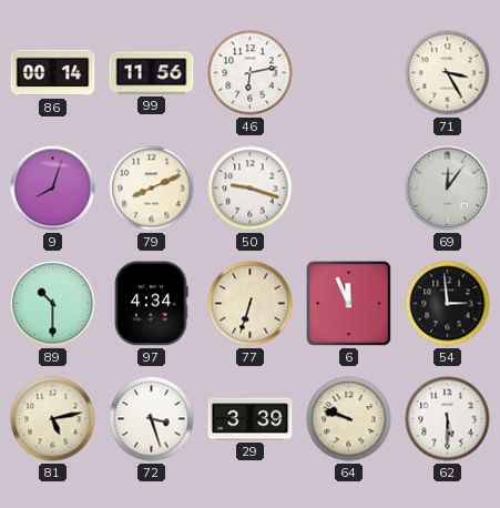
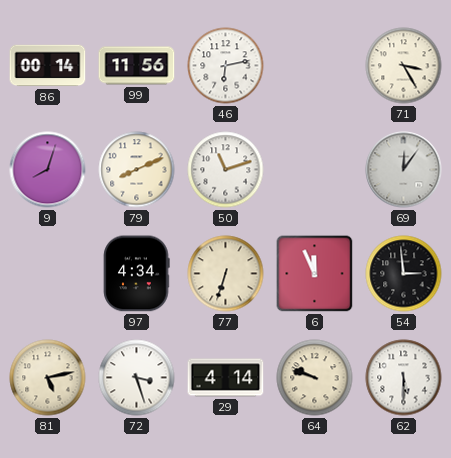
50: 9:18 -> 11:12
89: 10:30 -> none
29: 3:39 -> 4:14
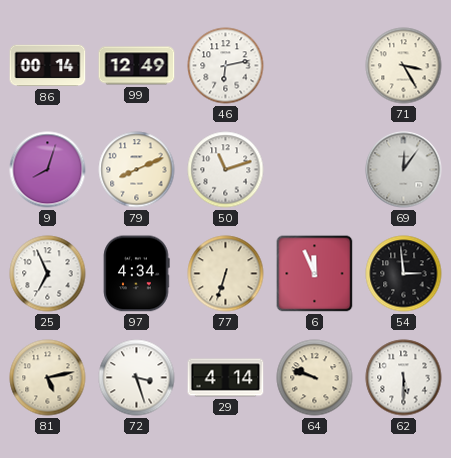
99: 11:56 -> 12:49
25: none -> 6:56
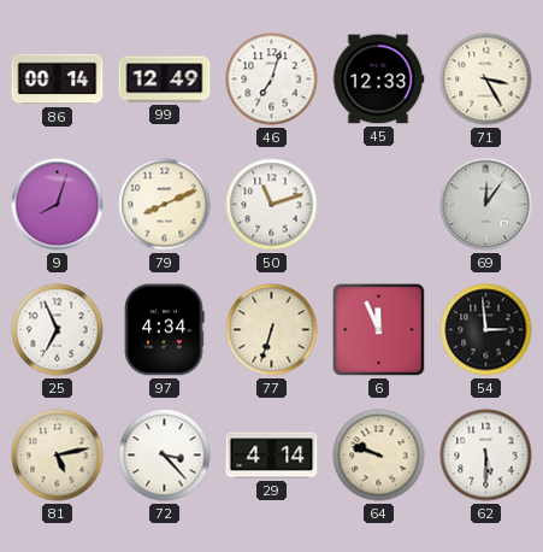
46: 6:13 -> 7:03
45: none -> 12:33
72: 3:27 -> 3:23
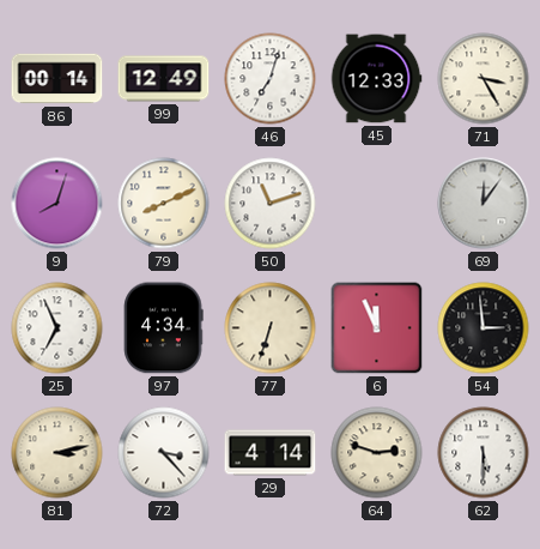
81: 5:13 -> 3:13
64: 9:48 -> 2:48
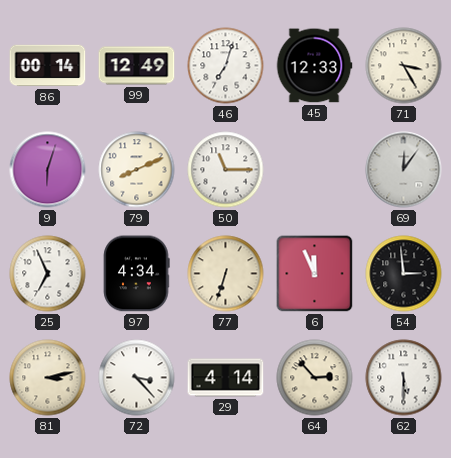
9: 8:03 -> 6:03
50: 11:12 -> 11:15
64: 2:48 -> 2:53
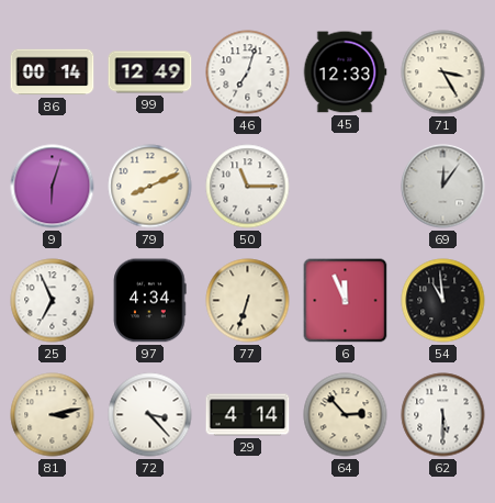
54: 2:59 -> 10:59
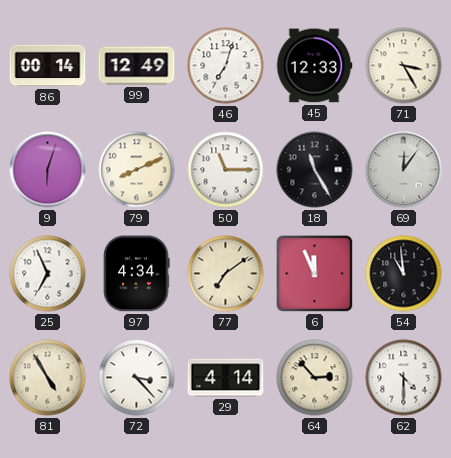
18: none -> 11:25
77: 6:33 -> 7:09
81: 3:13 -> 4:55
62: 5:30 -> 4:30
